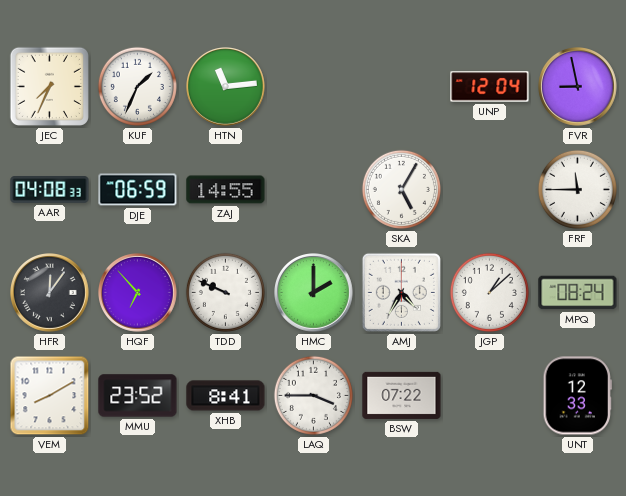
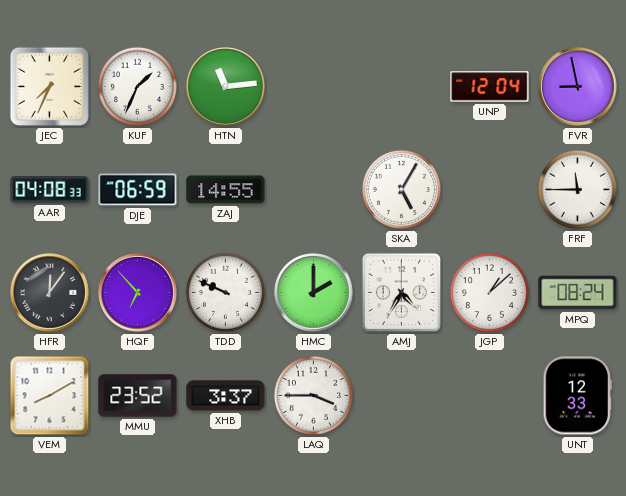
XHB: 8:41 -> 3:37
BSW: 07:22 -> none
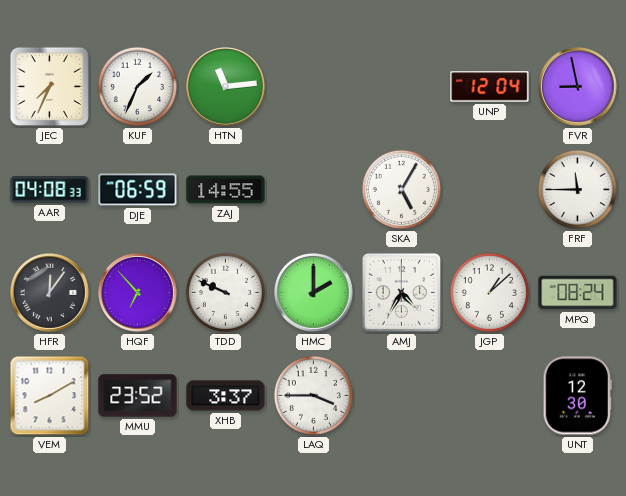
UNT: 12:33 -> 12:30
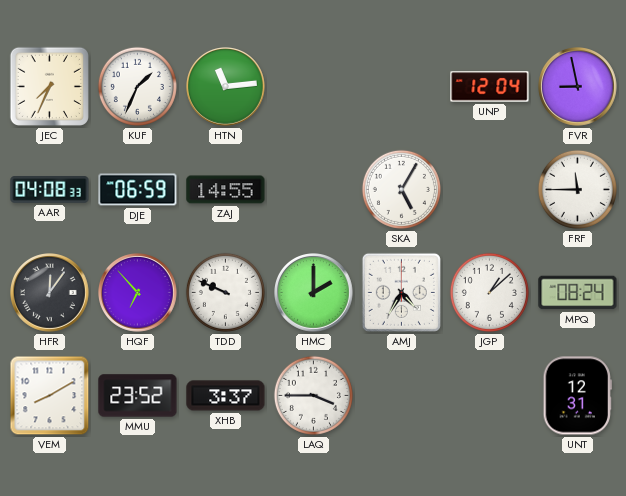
UNT: 12:30 -> 12:31
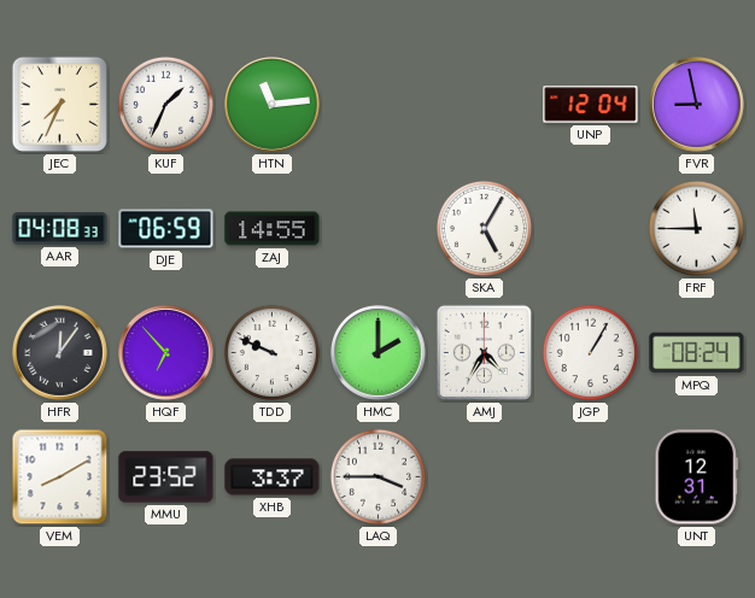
JGP: 1:08 -> 1:05
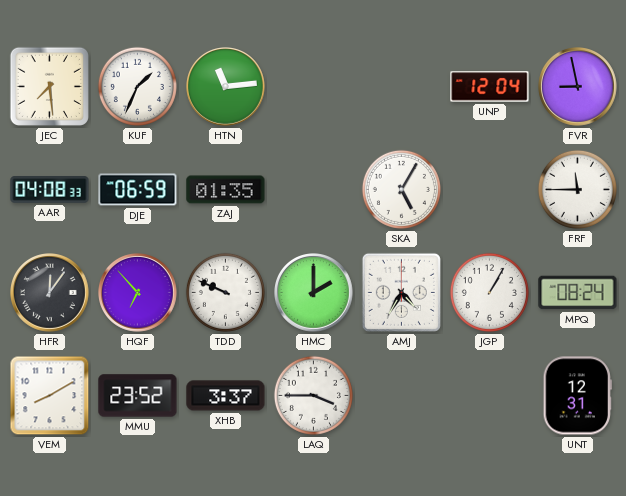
JEC: 7:34 -> 7:29
ZAJ: 14:55 -> 01:35
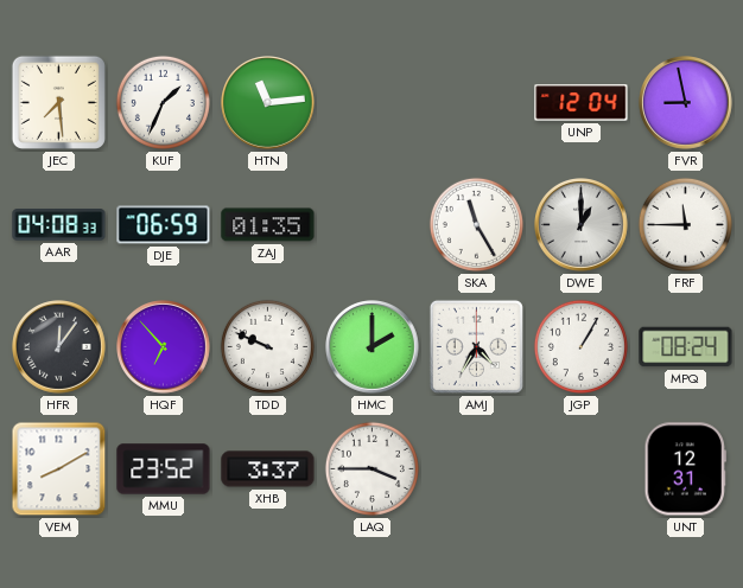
SKA: 5:05 -> 11:25
DWE: none -> 1:00
